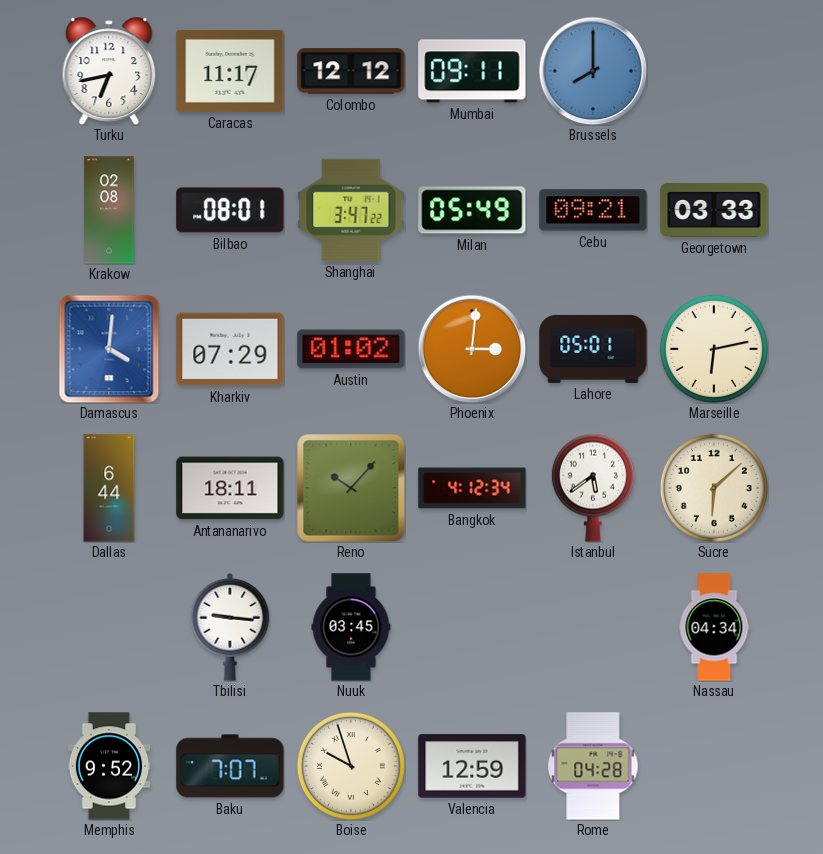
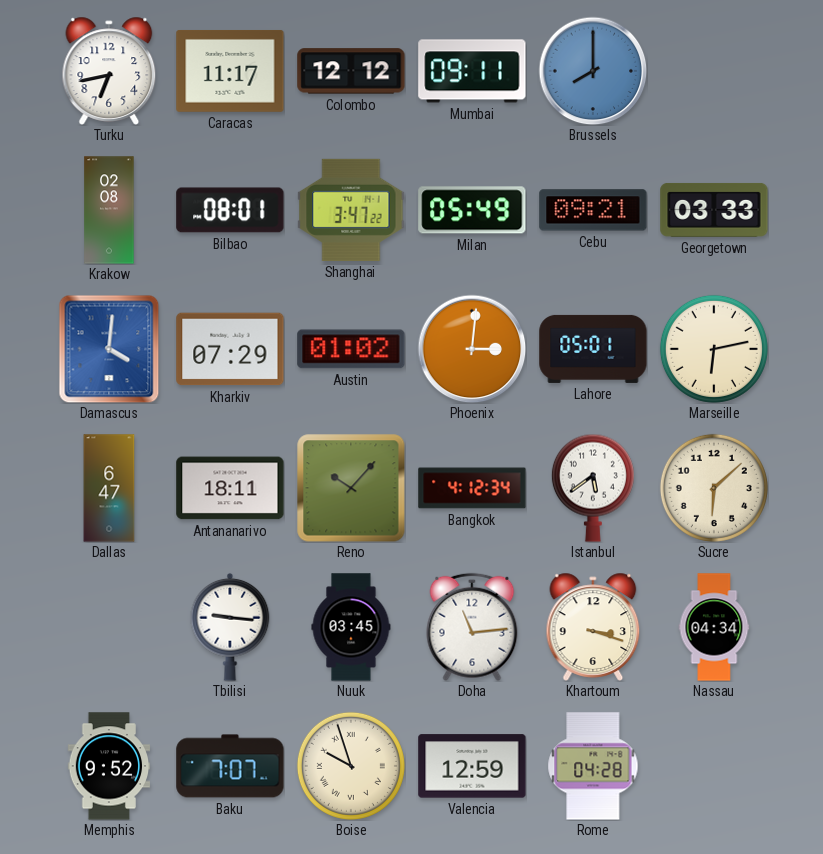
Dallas: 6:44 -> 6:47
Doha: none -> 11:14
Khartoum: none -> 3:18
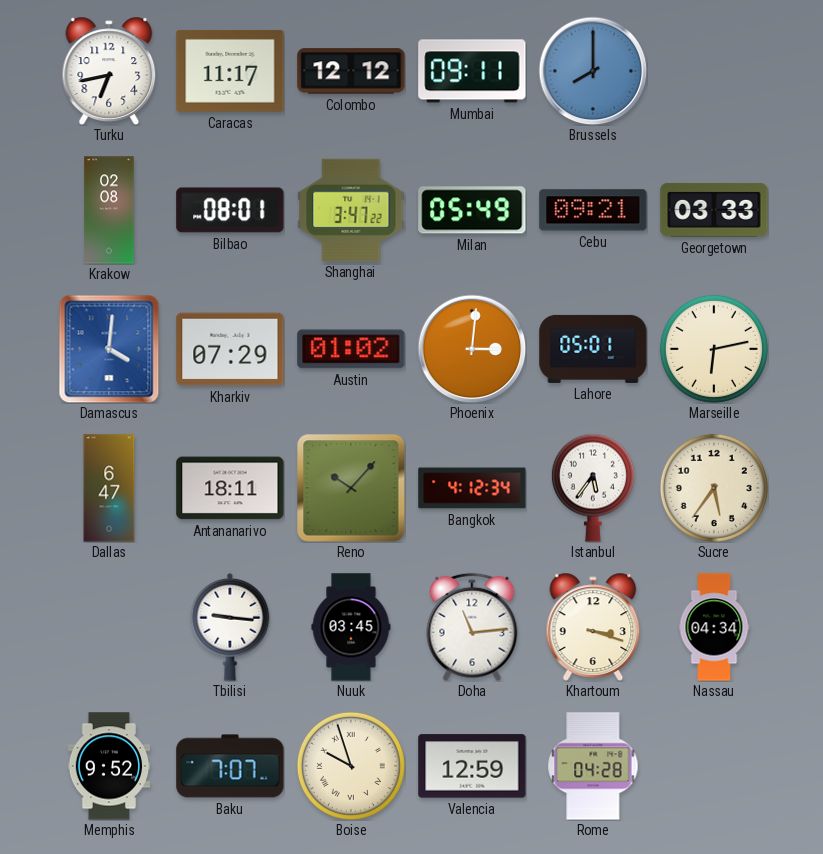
Istanbul: 5:39 -> 5:36
Sucre: 6:08 -> 5:36
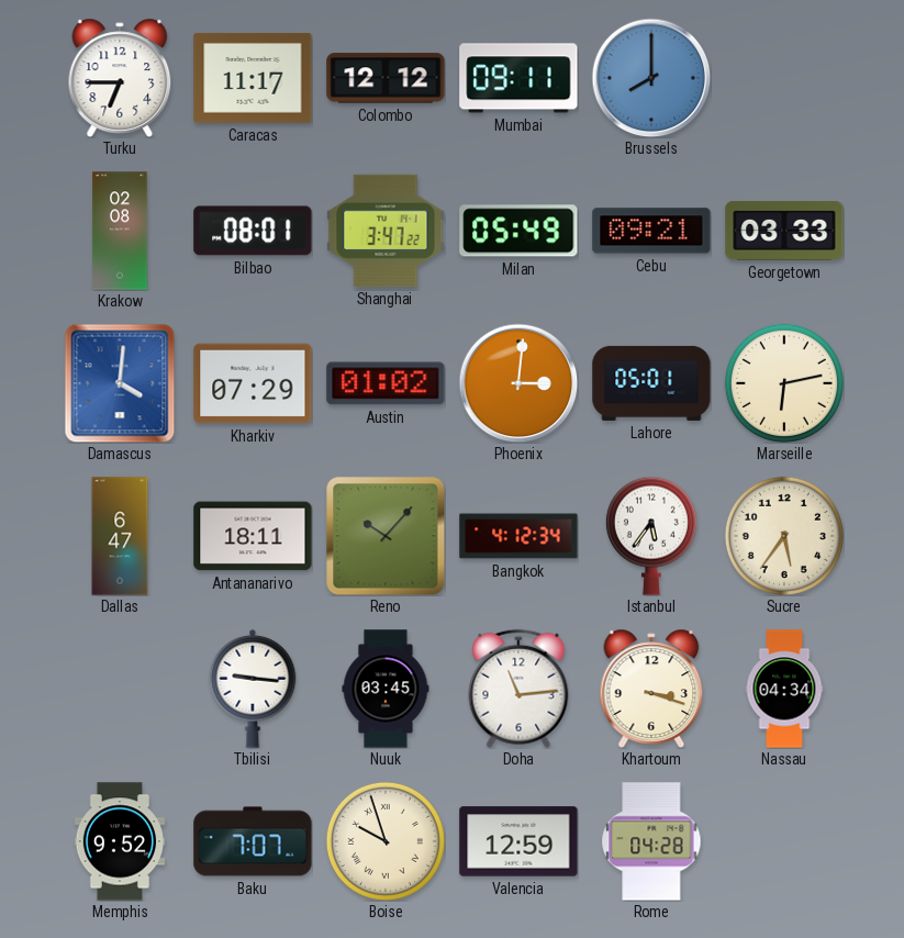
Turku: 6:43 -> 6:45
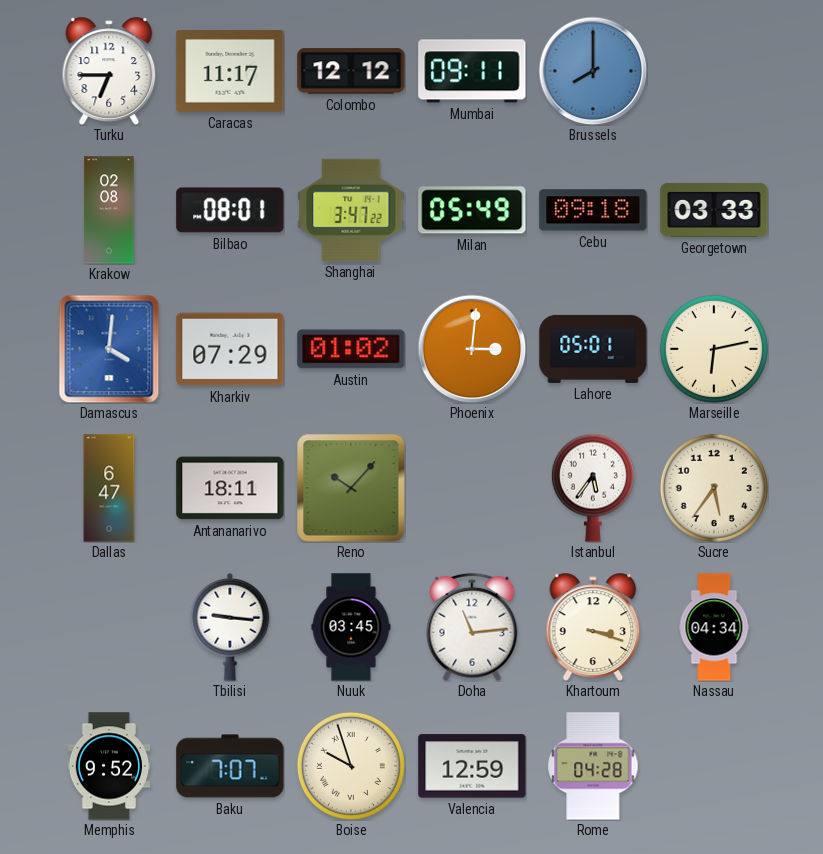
Cebu: 09:21 -> 09:18
Bangkok: 4:12 -> none
